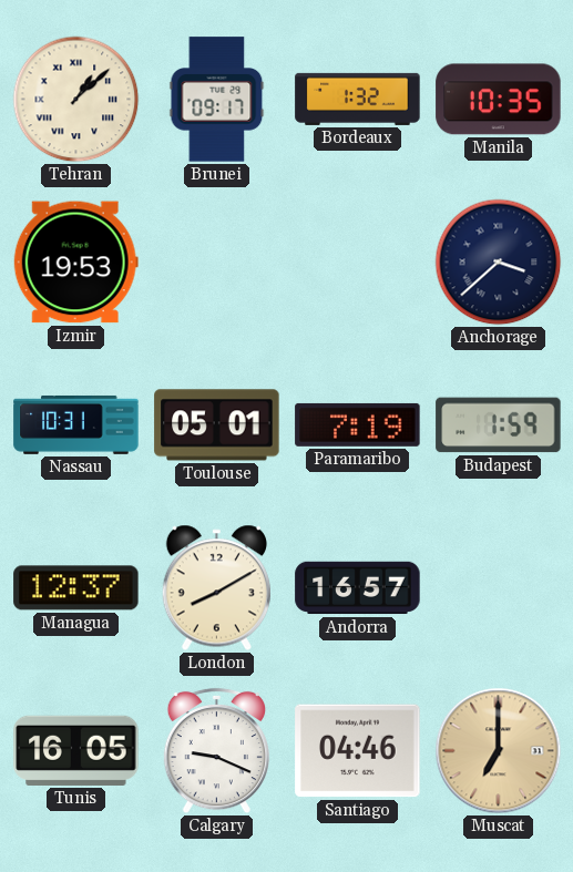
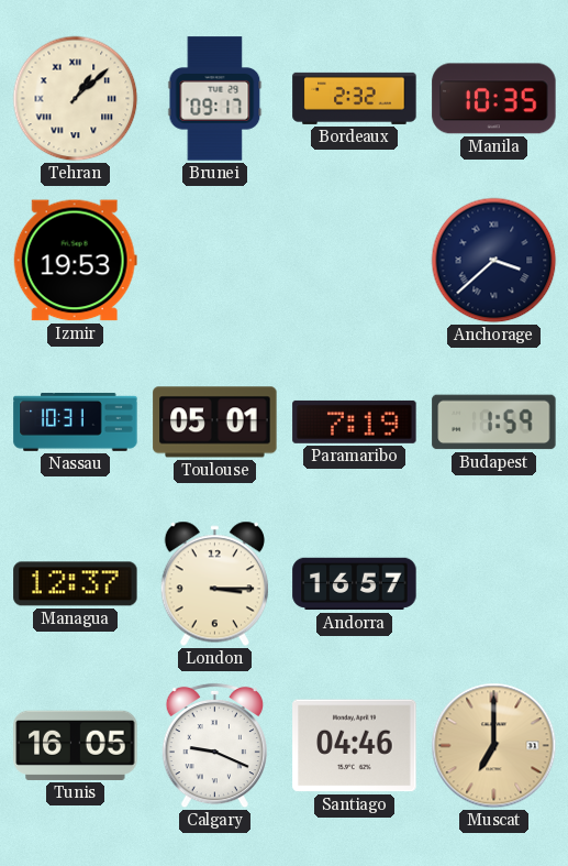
Bordeaux: 1:32 -> 2:32
London: 8:10 -> 3:15
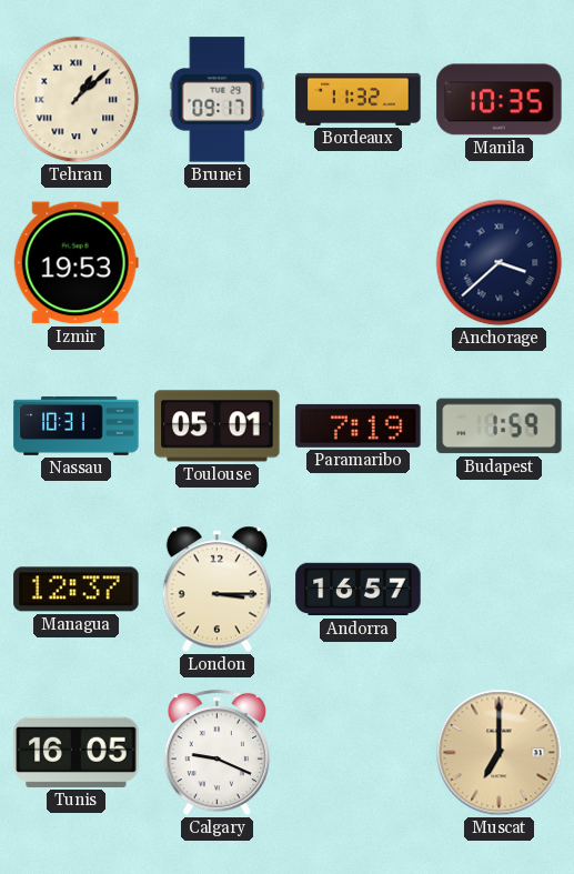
Bordeaux: 2:32 -> 11:32
Santiago: 04:46 -> none
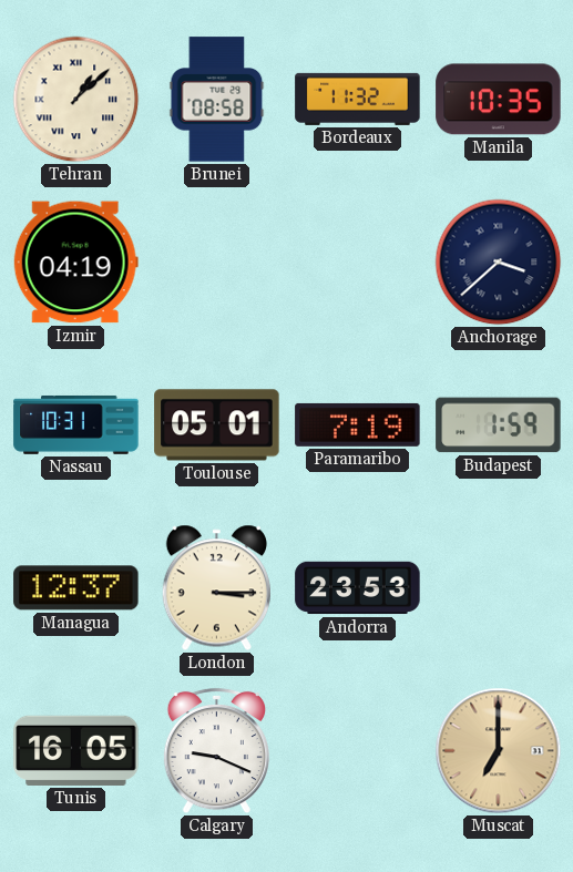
Brunei: 09:17 -> 08:58
Izmir: 19:53 -> 04:19
Andorra: 16:57 -> 23:53
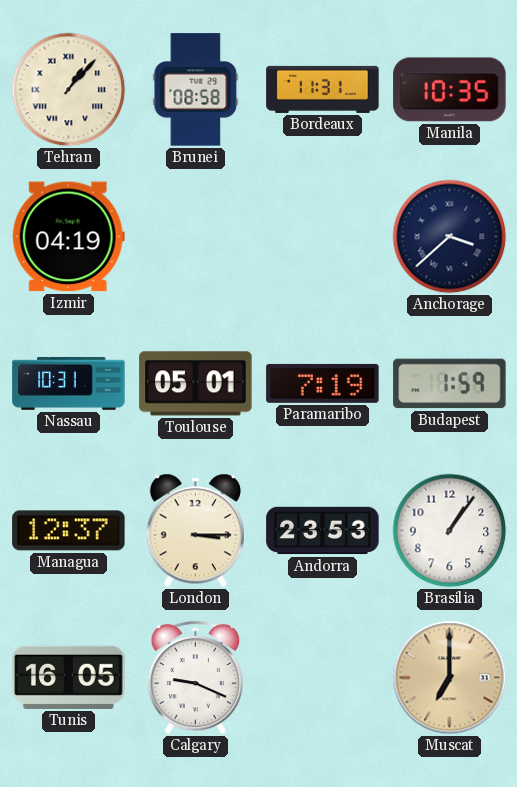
Tehran: 1:08 -> 1:07
Bordeaux: 11:32 -> 11:31
Brasilia: none -> 1:06
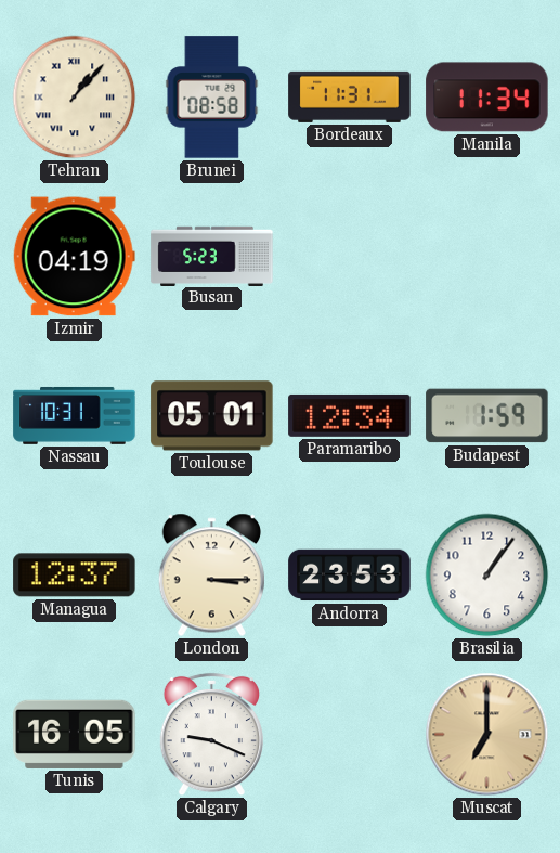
Manila: 10:35 -> 11:34
Busan: none -> 5:23
Anchorage: 3:38 -> none
Paramaribo: 7:19 -> 12:34
